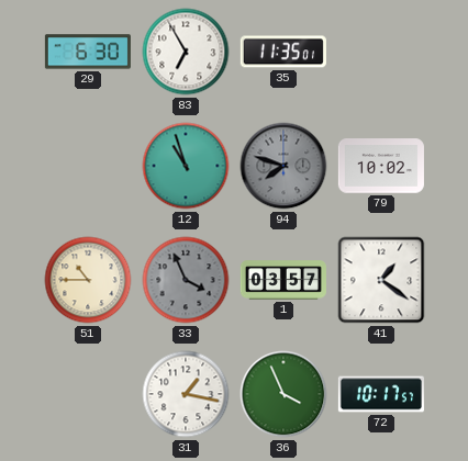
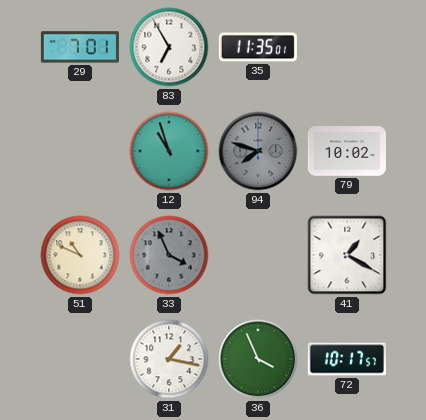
29: 6:30 -> 7:01
51: 10:45 -> 10:49
1: 03:57 -> none
41: 1:21 -> 1:20
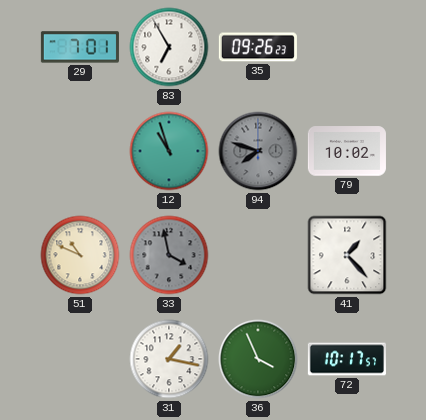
35: 11:35 -> 09:26
33: 3:56 -> 3:58
41: 1:20 -> 1:23
